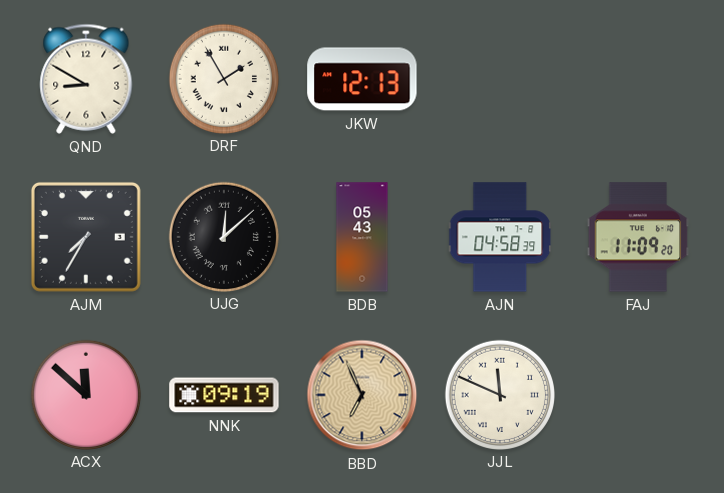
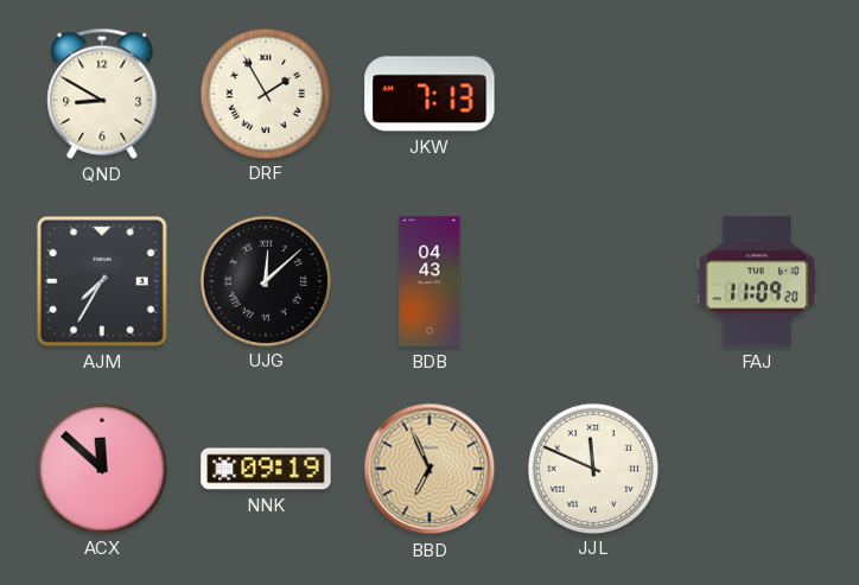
JKW: 12:13 -> 7:13
BDB: 05:43 -> 04:43
AJN: 04:58 -> none
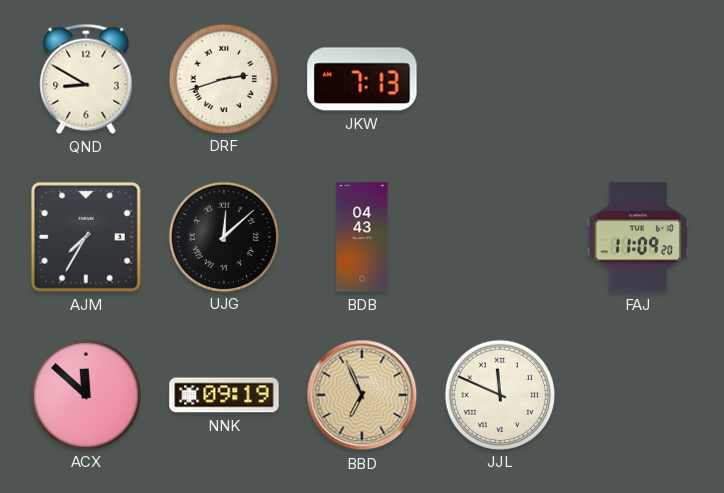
DRF: 1:55 -> 2:42
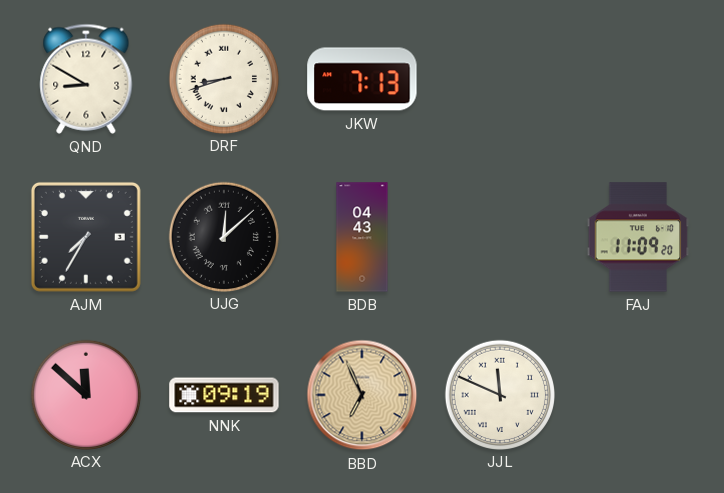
DRF: 2:42 -> 8:42
